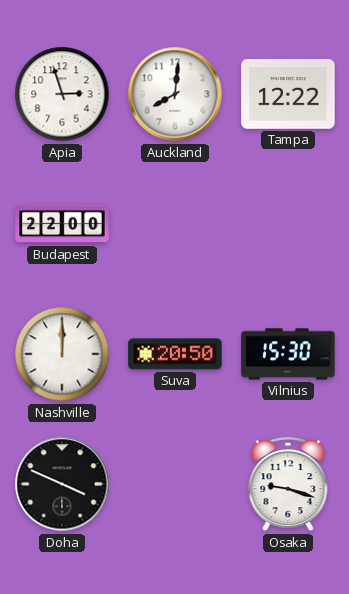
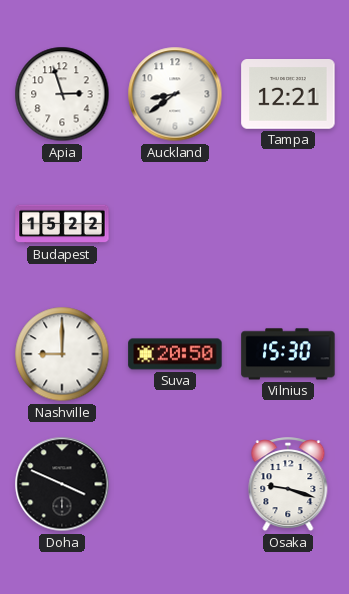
Auckland: 8:01 -> 8:39
Tampa: 12:22 -> 12:21
Budapest: 22:00 -> 15:22
Nashville: 12:00 -> 9:00
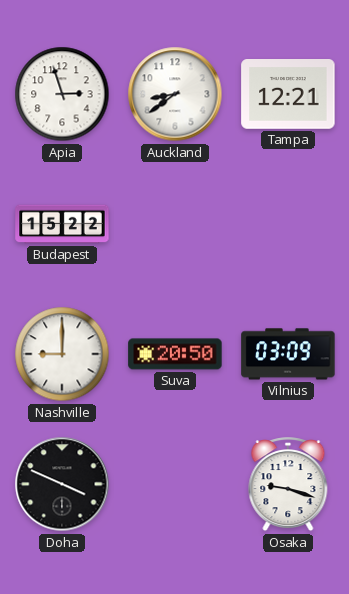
Vilnius: 15:30 -> 03:09
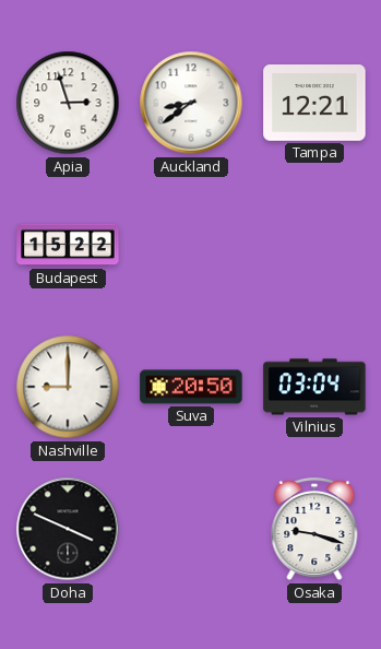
Vilnius: 03:09 -> 03:04
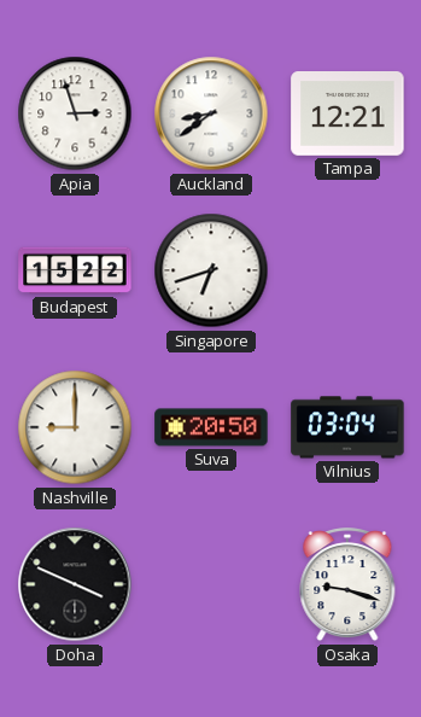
Singapore: none -> 6:42
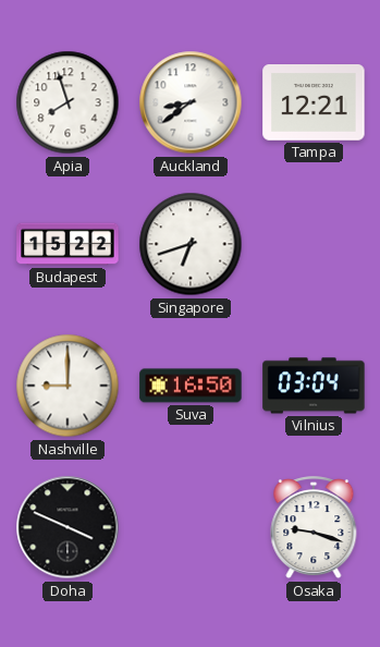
Apia: 2:57 -> 7:57
Suva: 20:50 -> 16:50
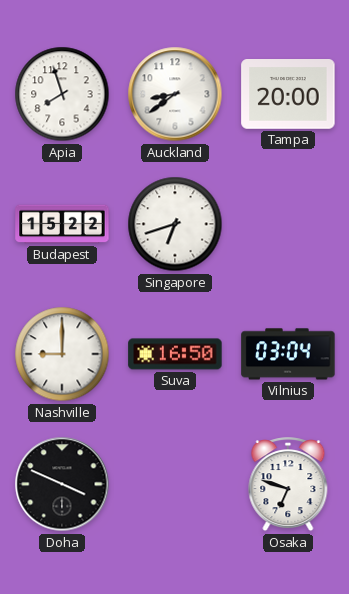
Tampa: 12:21 -> 20:00
Osaka: 9:18 -> 6:48
